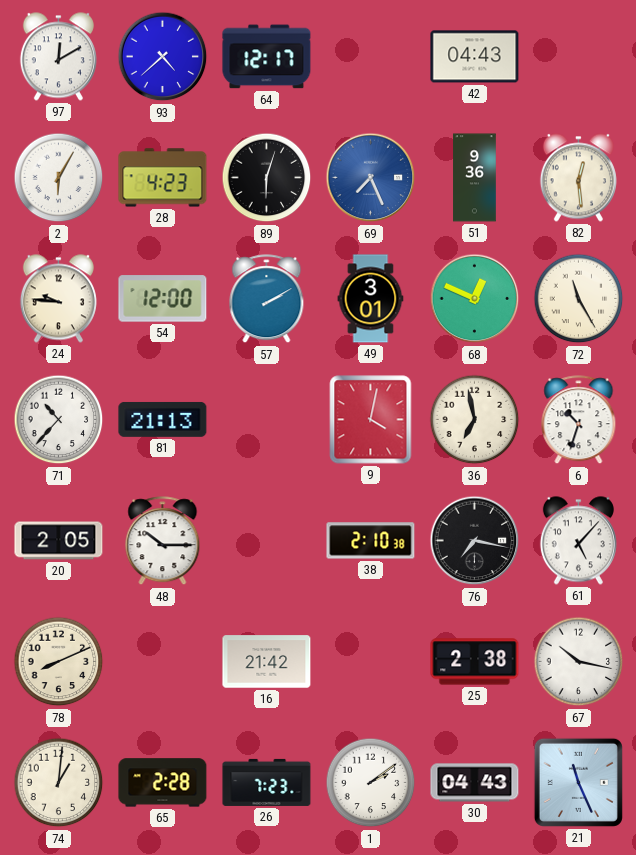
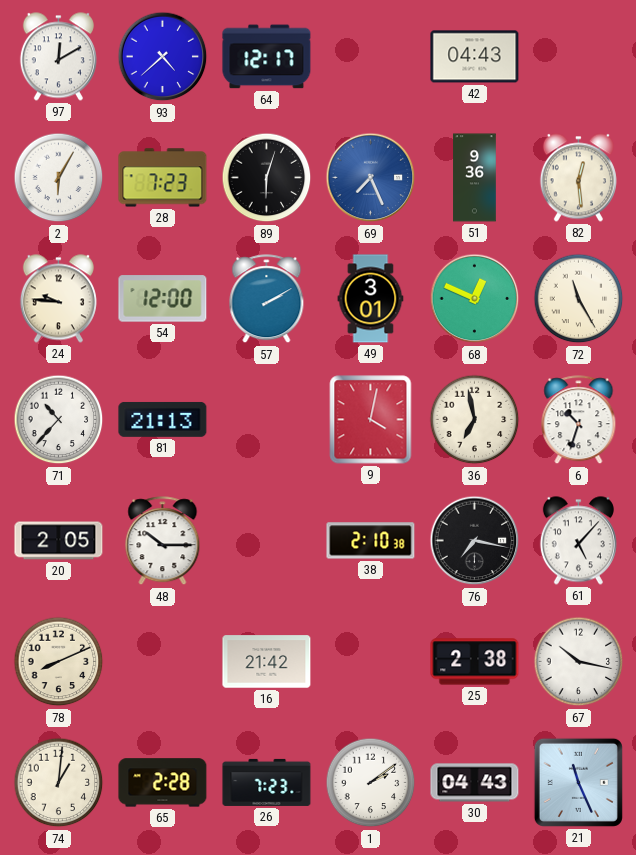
28: 4:23 -> 7:23
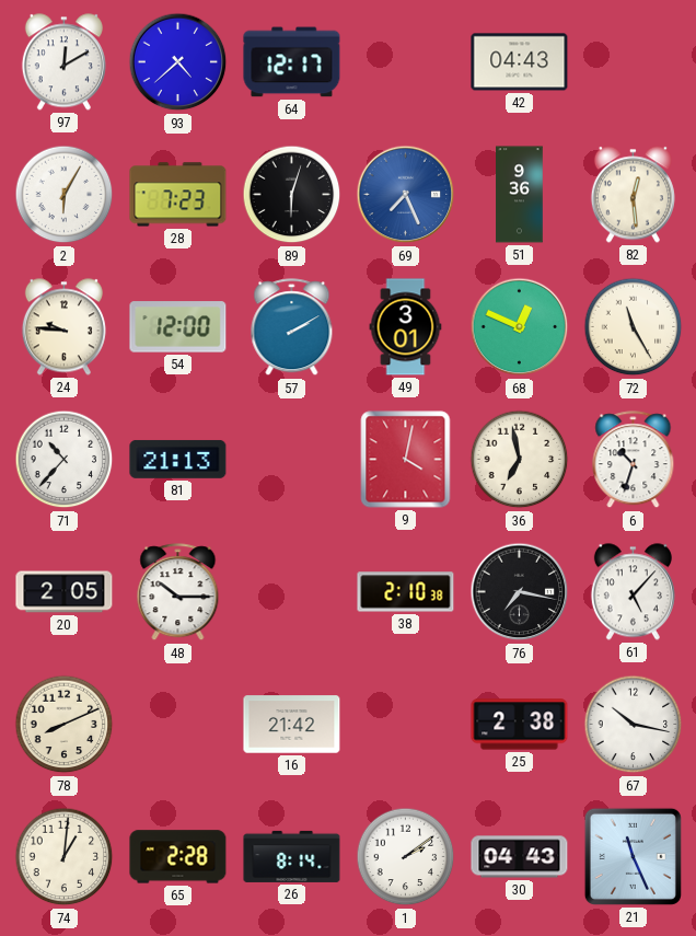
26: 7:23 -> 8:14
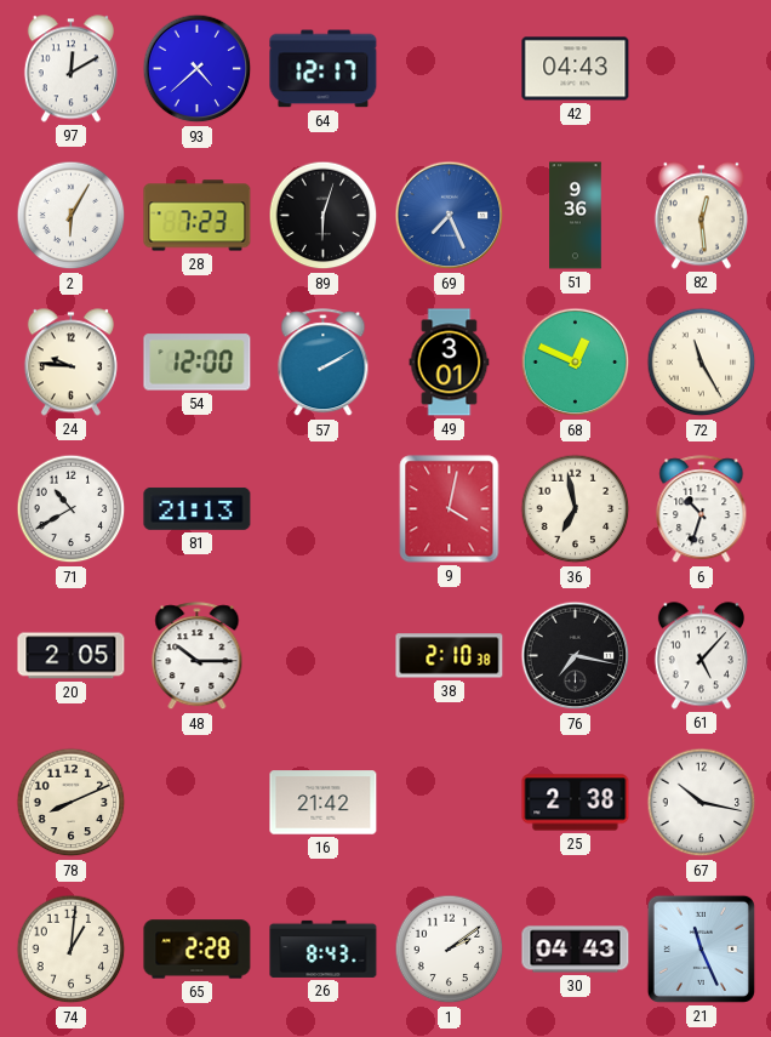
71: 10:37 -> 10:40
26: 8:14 -> 8:43
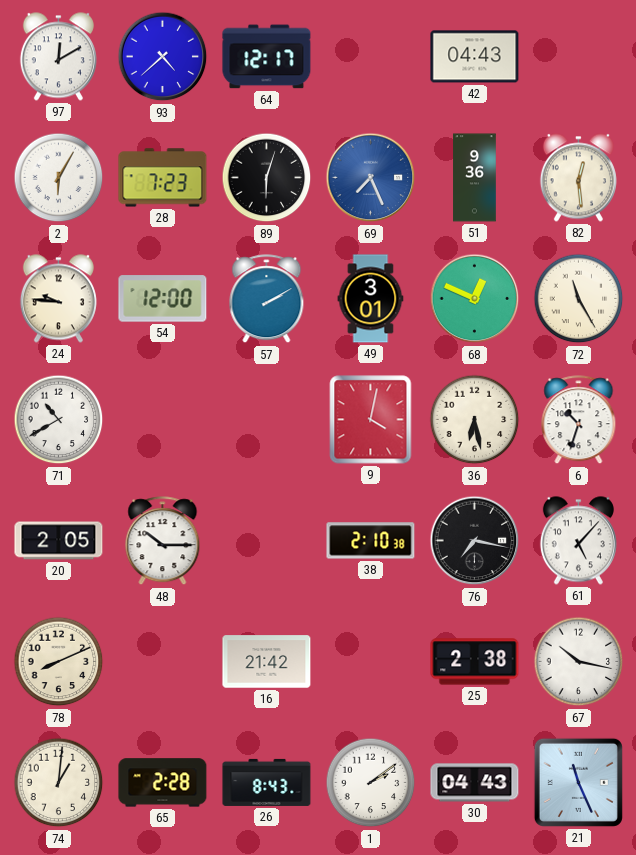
81: 21:13 -> none
36: 6:58 -> 6:28
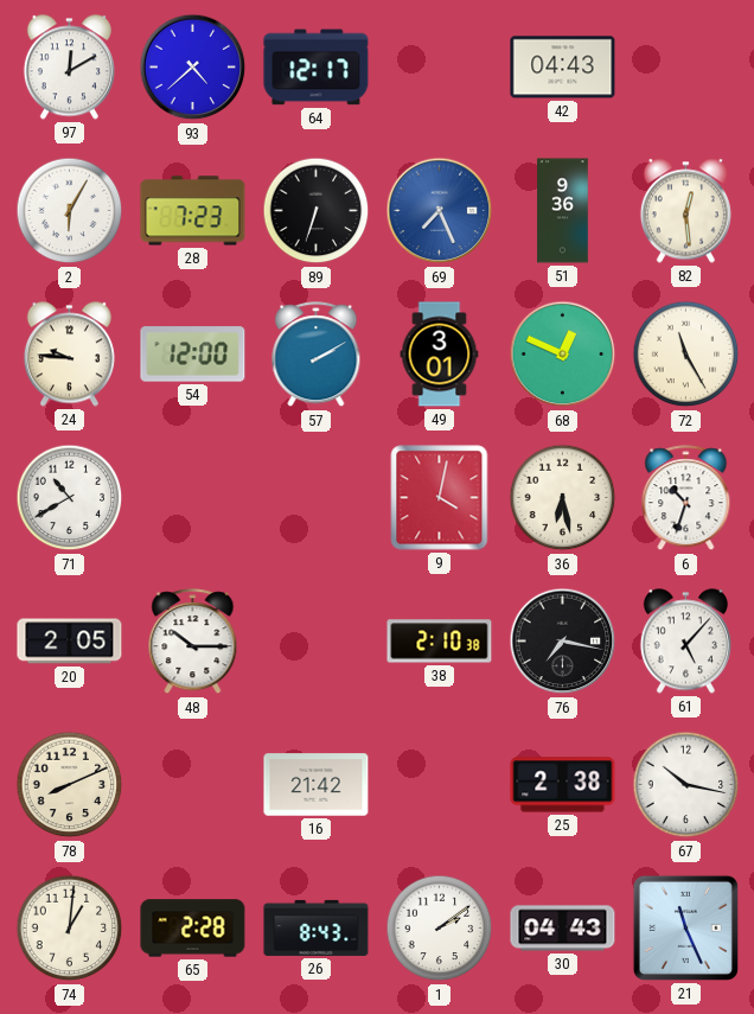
89: 6:03 -> 6:33
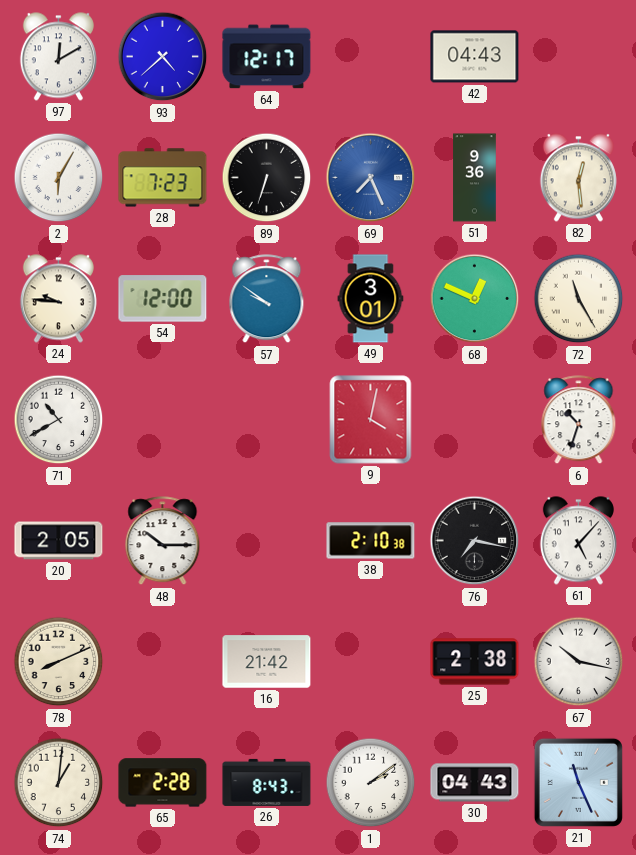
57: 2:10 -> 9:51
36: 6:28 -> none
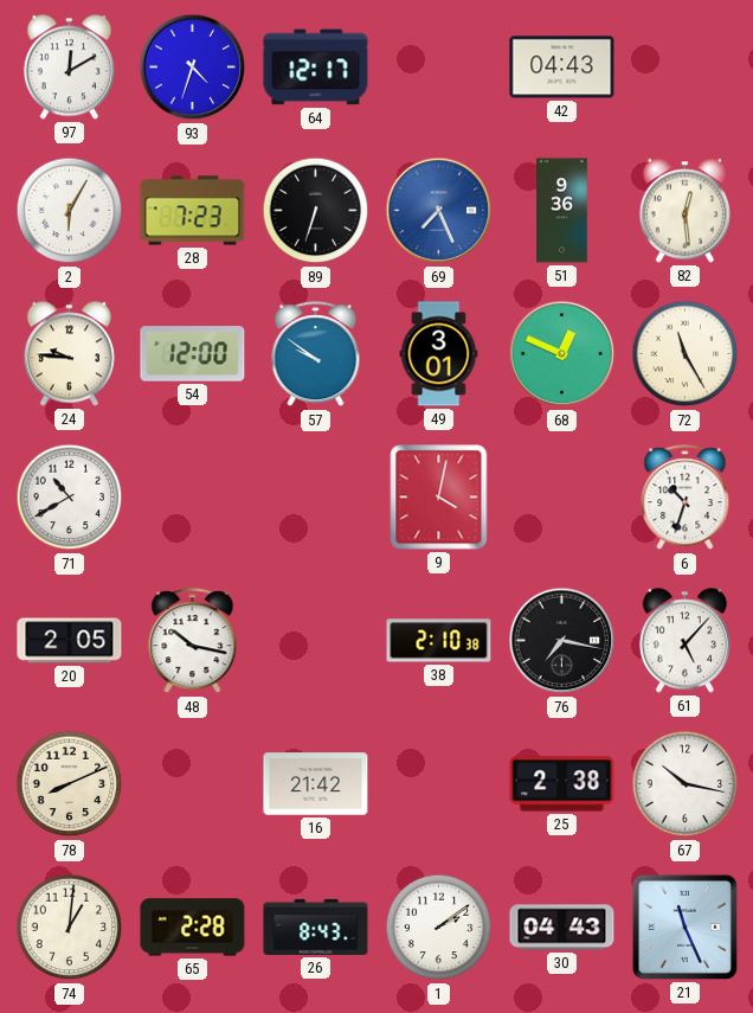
93: 4:38 -> 4:33
48: 10:15 -> 10:17
